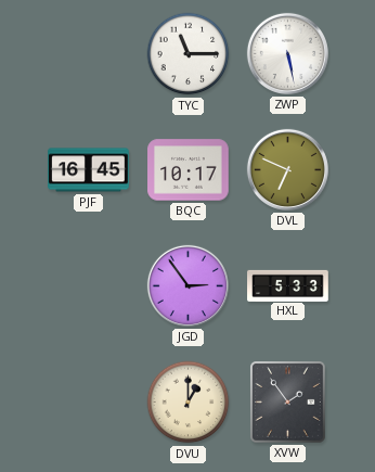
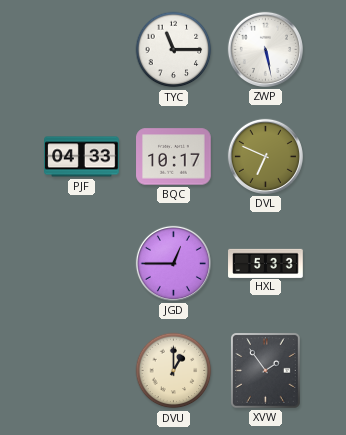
PJF: 16:45 -> 04:33
JGD: 2:54 -> 12:45
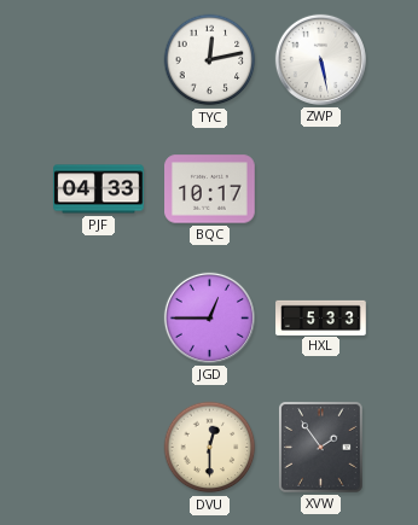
TYC: 11:15 -> 12:13
DVL: 6:49 -> none
DVU: 1:00 -> 12:30
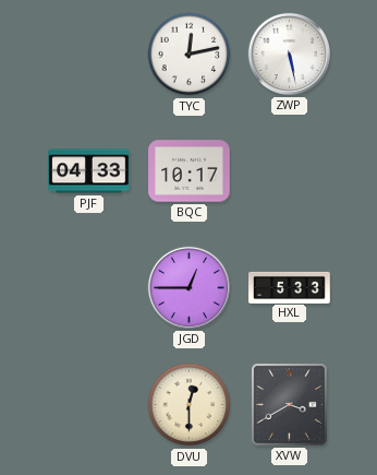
XVW: 1:54 -> 3:40
